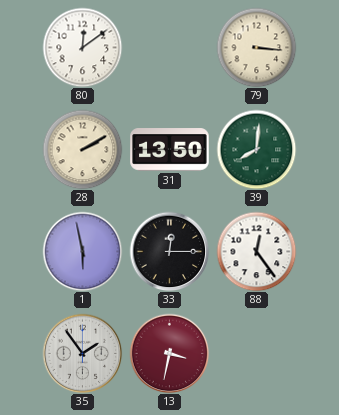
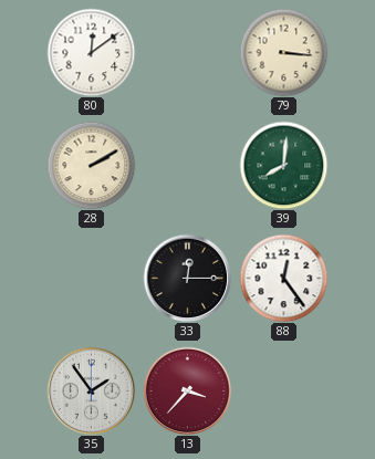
31: 13:50 -> none
1: 5:58 -> none
13: 3:32 -> 3:37
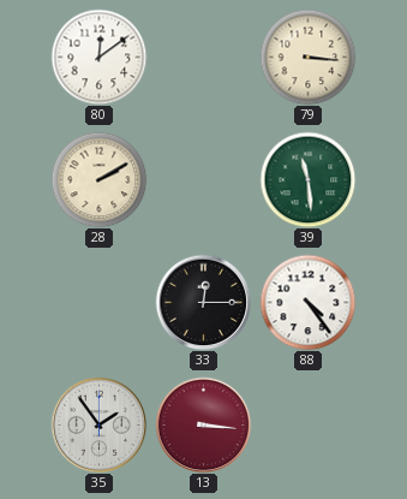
39: 8:01 -> 11:29
88: 12:24 -> 4:24
13: 3:37 -> 3:16
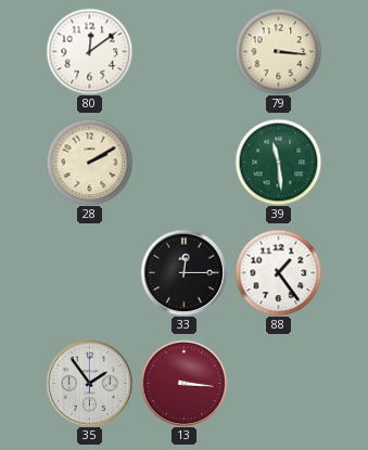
88: 4:24 -> 1:24
